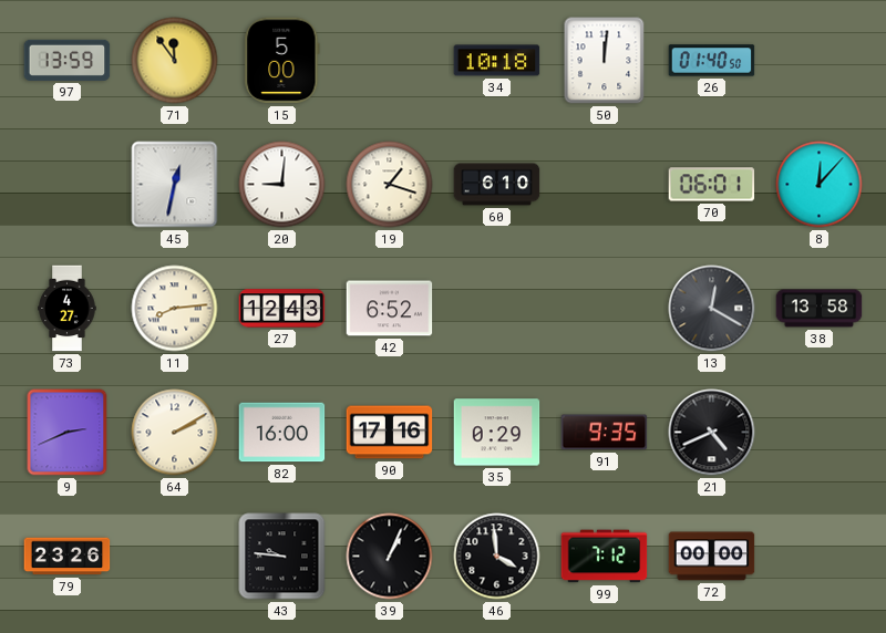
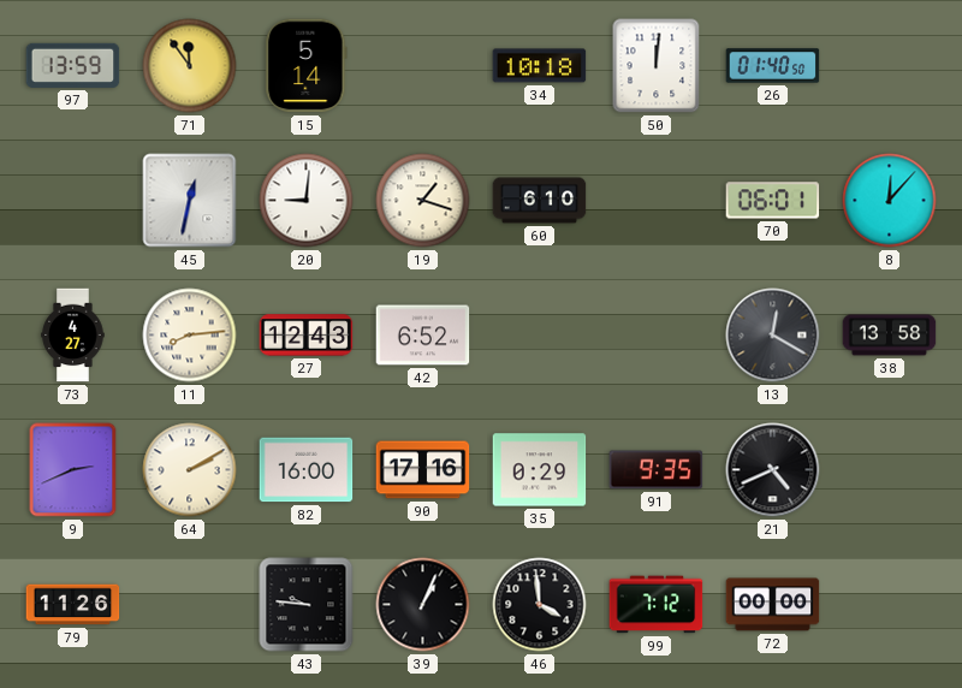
15: 5:00 -> 5:14
79: 23:26 -> 11:26
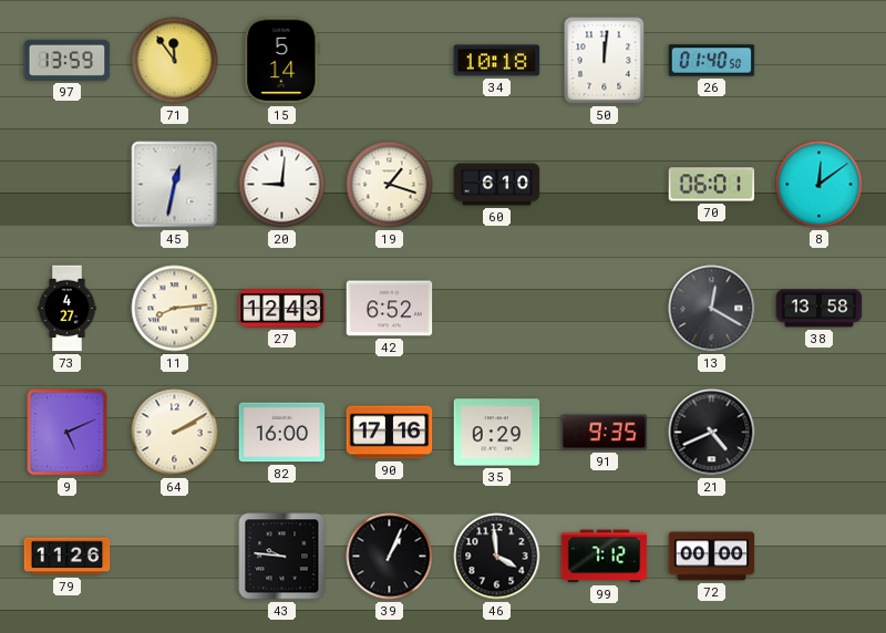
8: 12:07 -> 12:09
9: 2:41 -> 5:11
